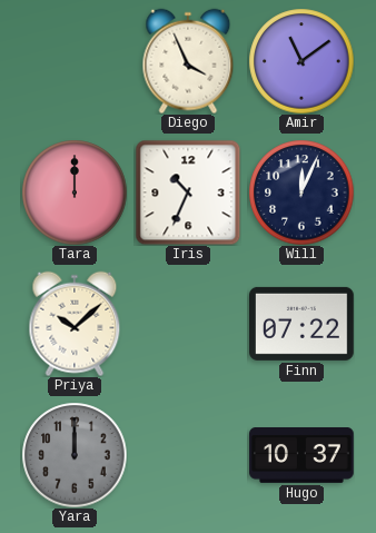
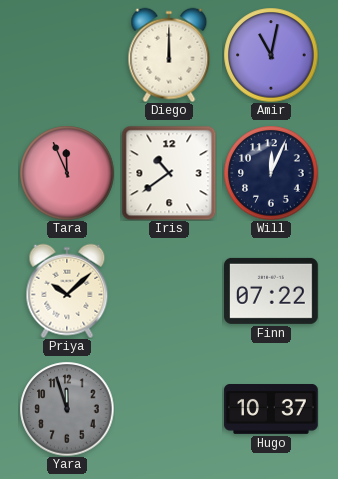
Diego: 3:56 -> 12:00
Amir: 11:09 -> 11:02
Tara: 12:00 -> 11:56
Iris: 10:34 -> 10:39
Yara: 12:00 -> 11:57
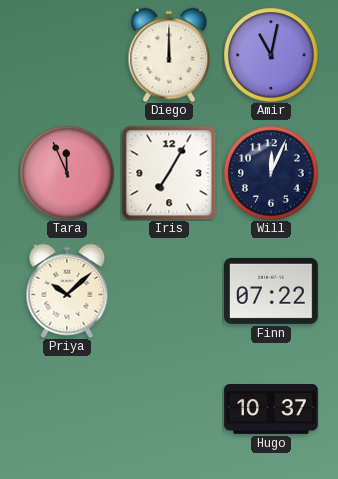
Iris: 10:39 -> 7:05
Yara: 11:57 -> none
